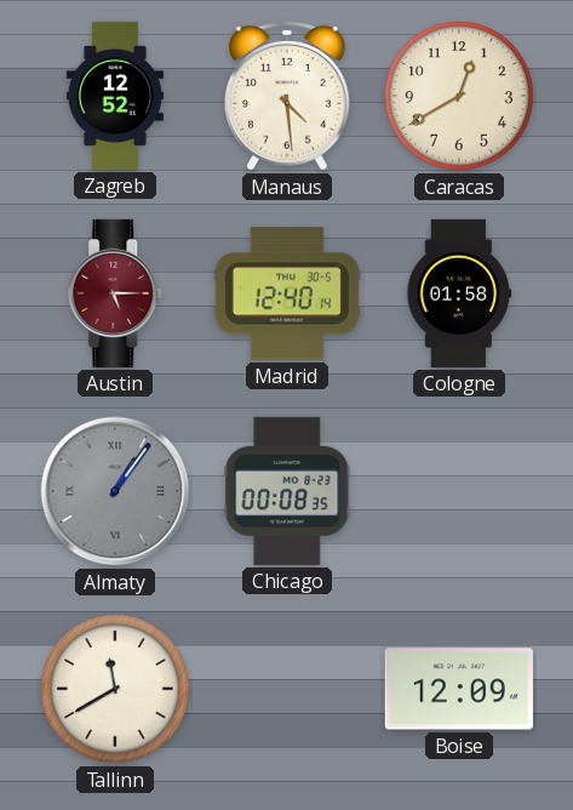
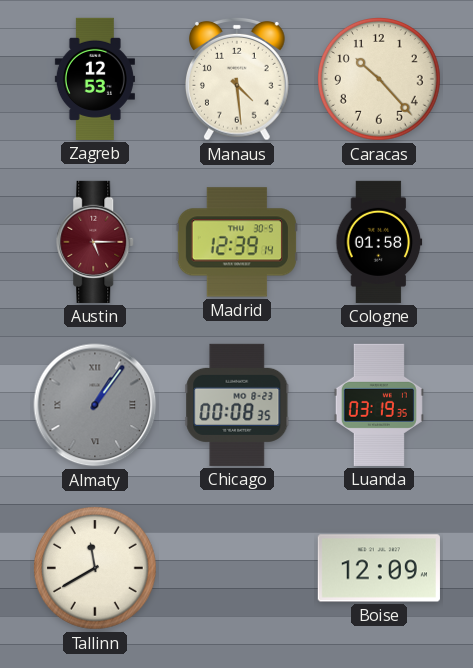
Zagreb: 12:52 -> 12:53
Caracas: 12:40 -> 10:23
Madrid: 12:40 -> 12:39
Luanda: none -> 03:19
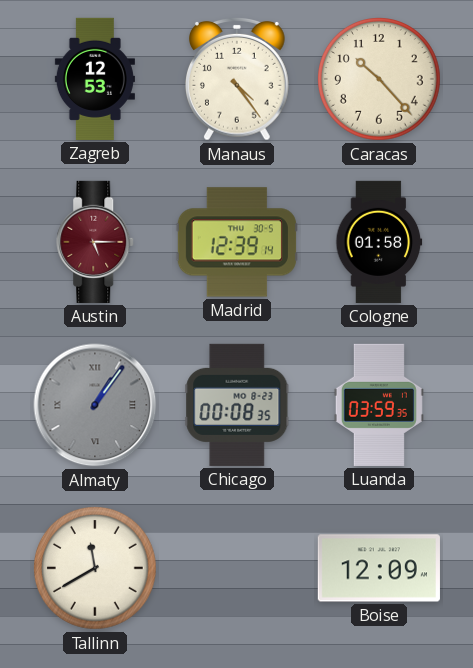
Manaus: 4:29 -> 4:24
Luanda: 03:19 -> 03:59
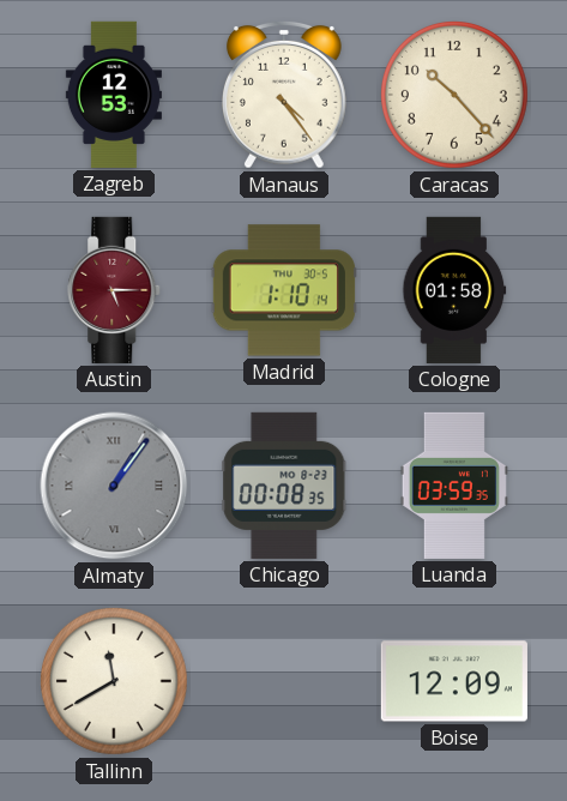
Madrid: 12:39 -> 1:10
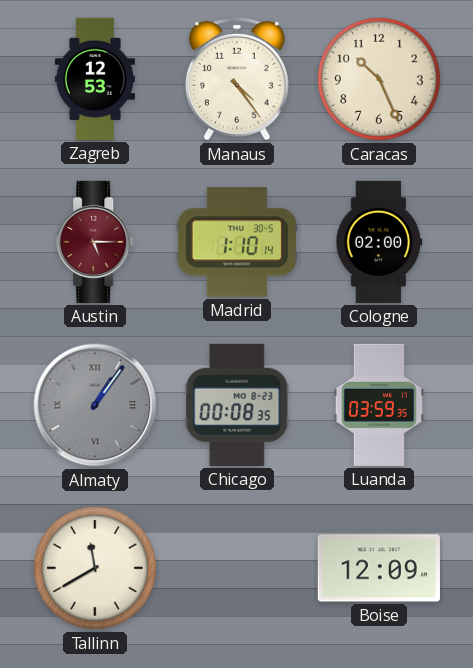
Caracas: 10:23 -> 10:26
Cologne: 01:58 -> 02:00
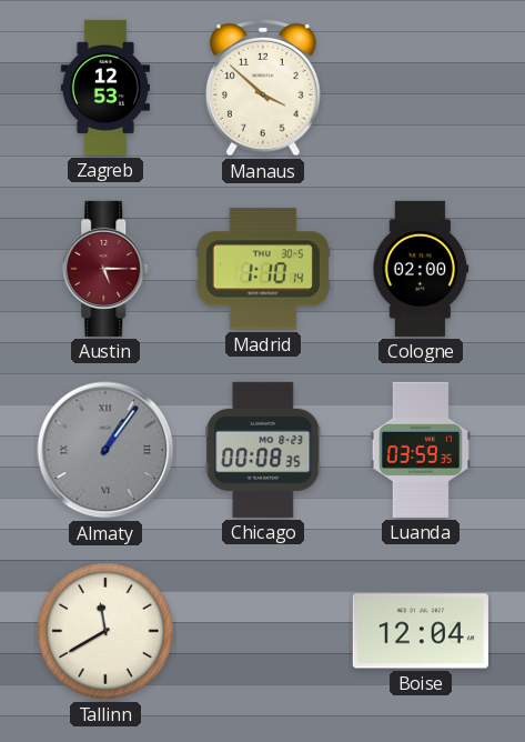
Manaus: 4:24 -> 3:52
Caracas: 10:26 -> none
Boise: 12:09 -> 12:04
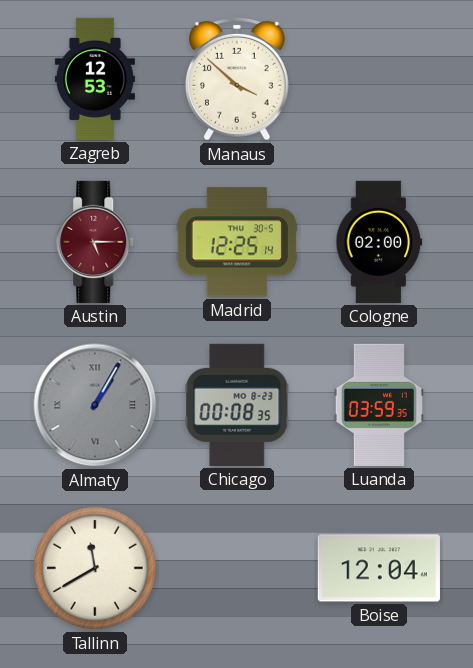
Madrid: 1:10 -> 12:25
Almaty: 1:06 -> 1:05
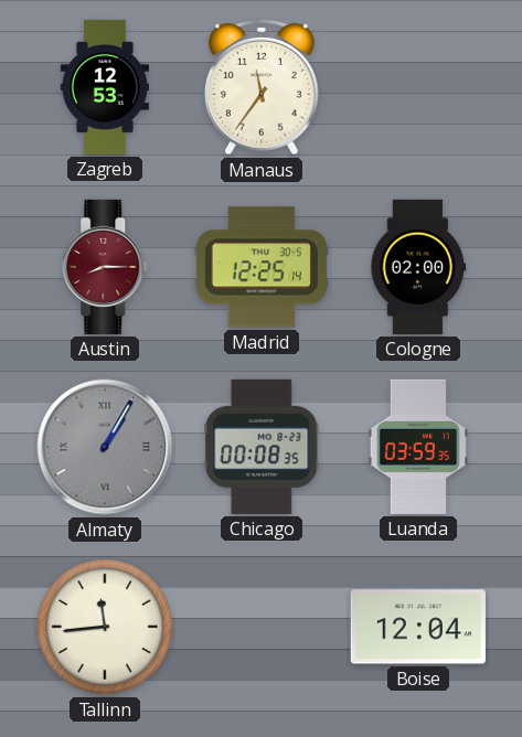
Manaus: 3:52 -> 11:36
Austin: 5:15 -> 8:15
Tallinn: 11:40 -> 11:44
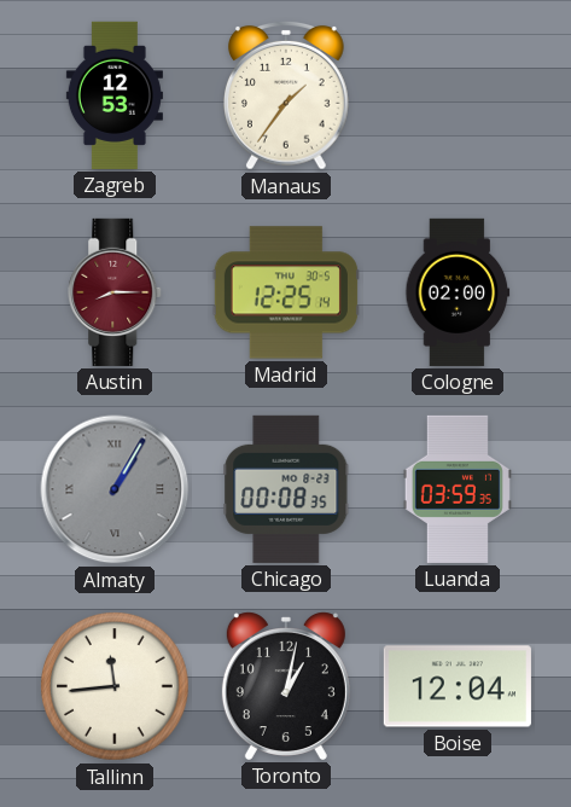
Manaus: 11:36 -> 1:36
Toronto: none -> 1:02
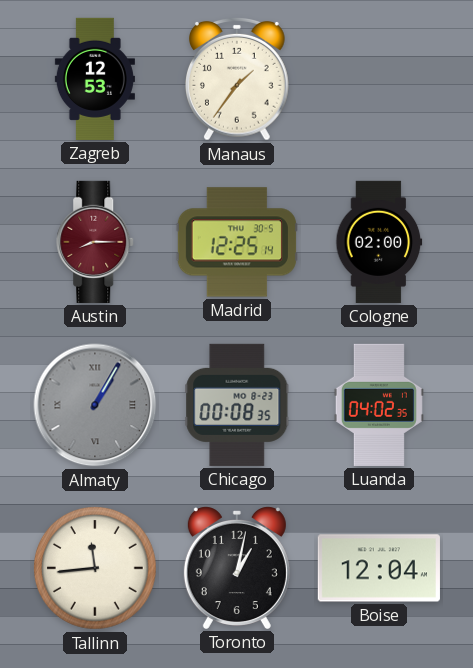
Luanda: 03:59 -> 04:02
